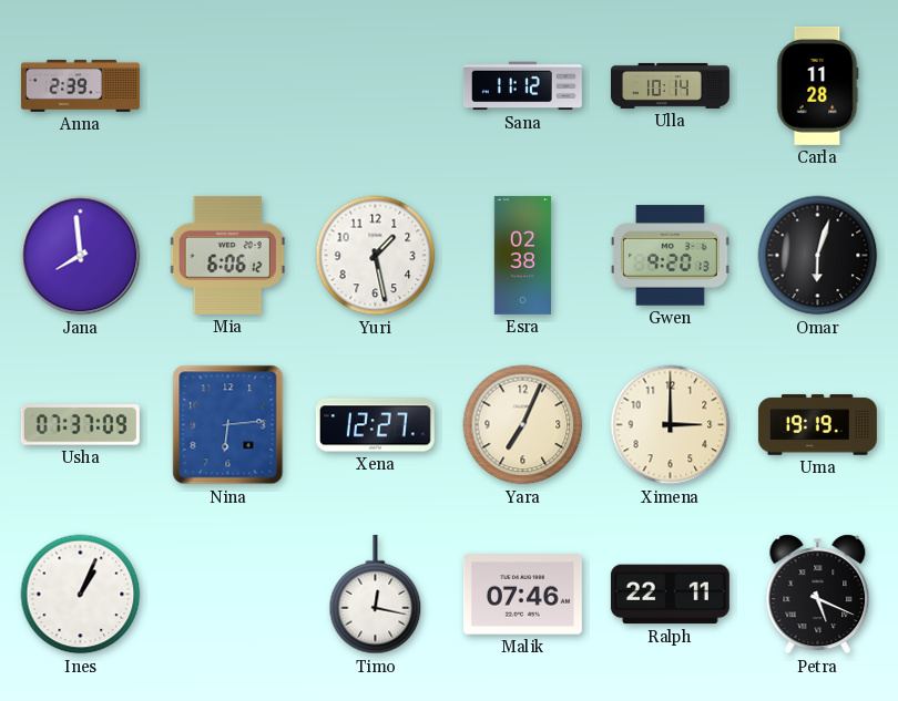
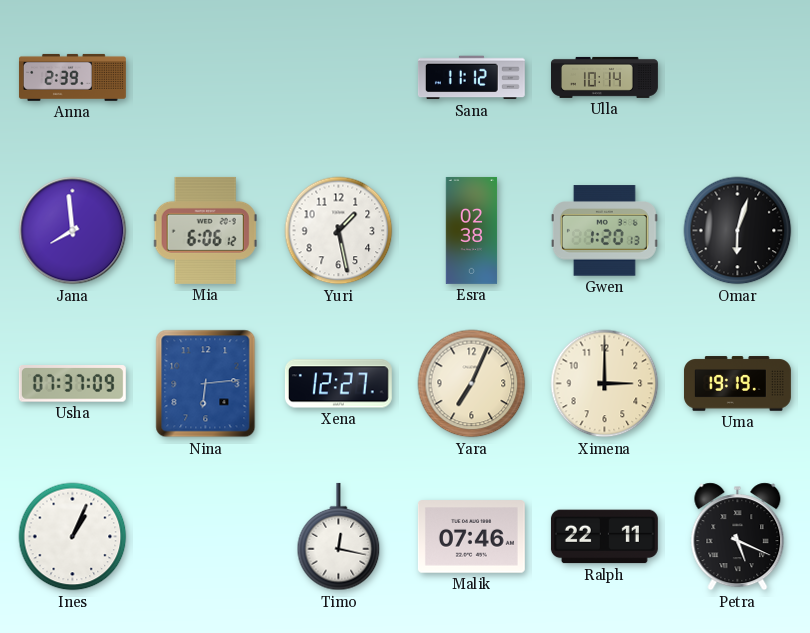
Carla: 11:28 -> none
Gwen: 9:20 -> 1:20
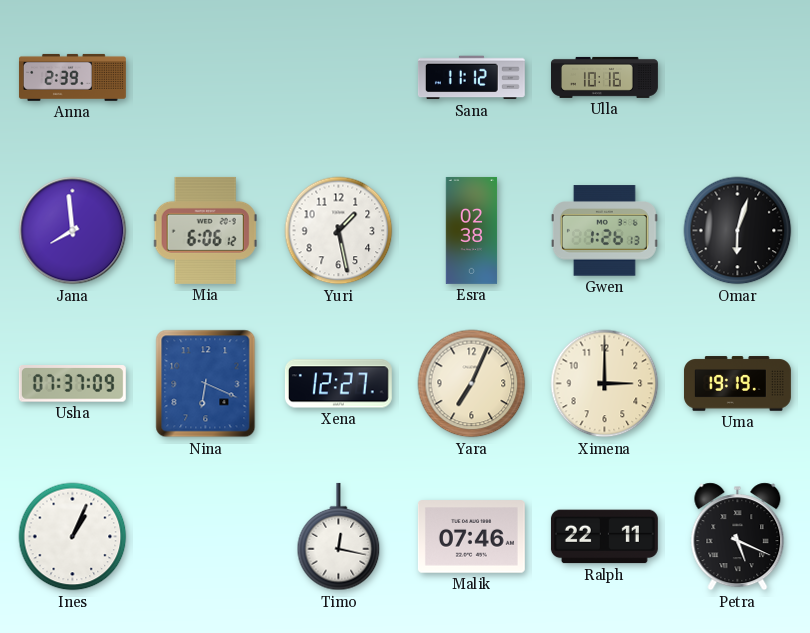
Ulla: 10:14 -> 10:16
Gwen: 1:20 -> 1:26
Nina: 6:14 -> 6:19
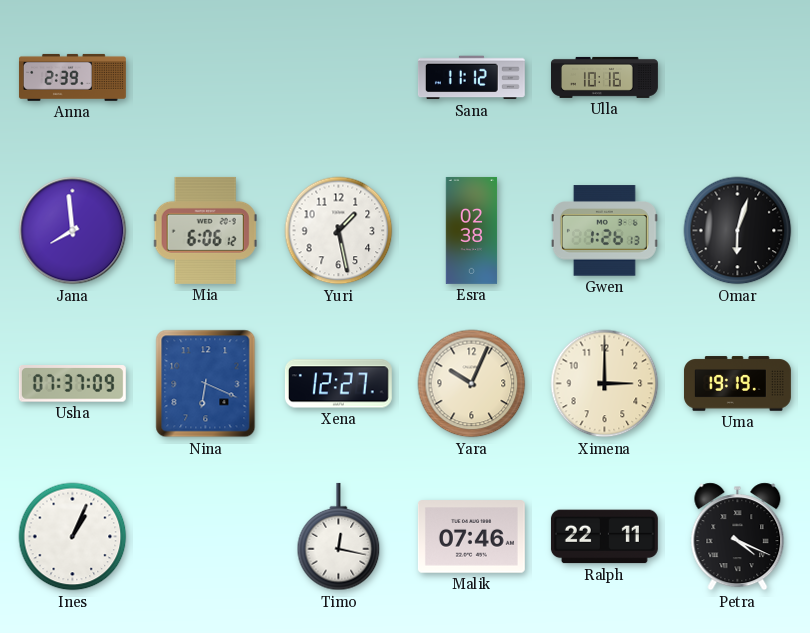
Yara: 7:04 -> 10:04
Petra: 5:19 -> 4:19
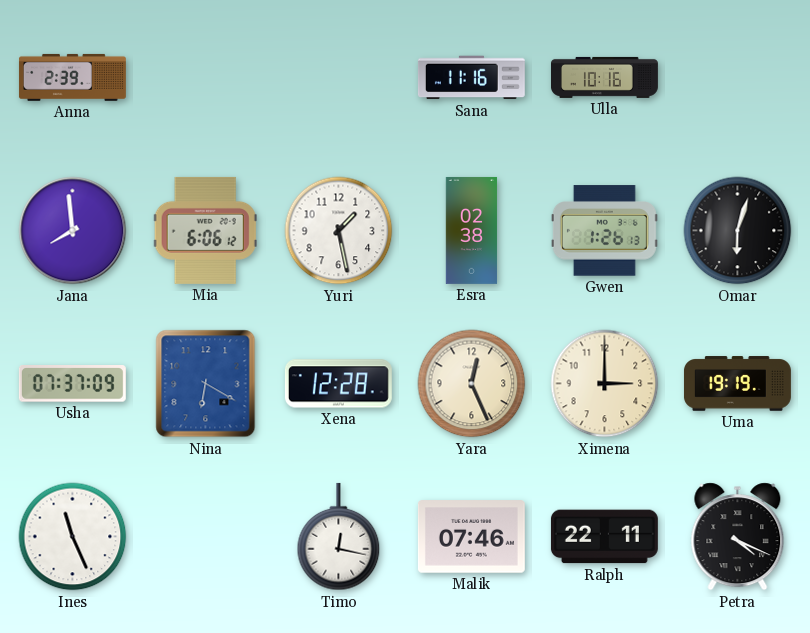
Sana: 11:12 -> 11:16
Nina: 6:19 -> 6:20
Xena: 12:27 -> 12:28
Yara: 10:04 -> 12:26
Ines: 1:04 -> 11:26
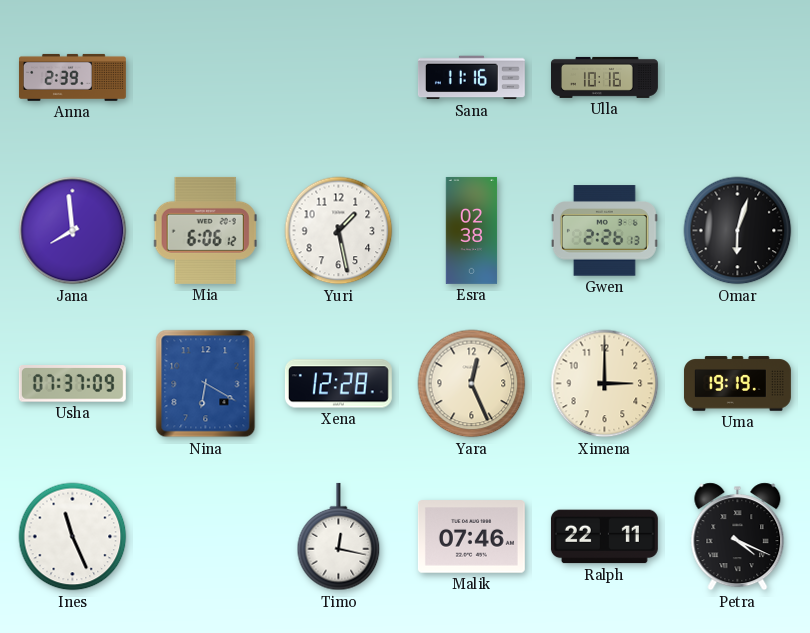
Gwen: 1:26 -> 2:26
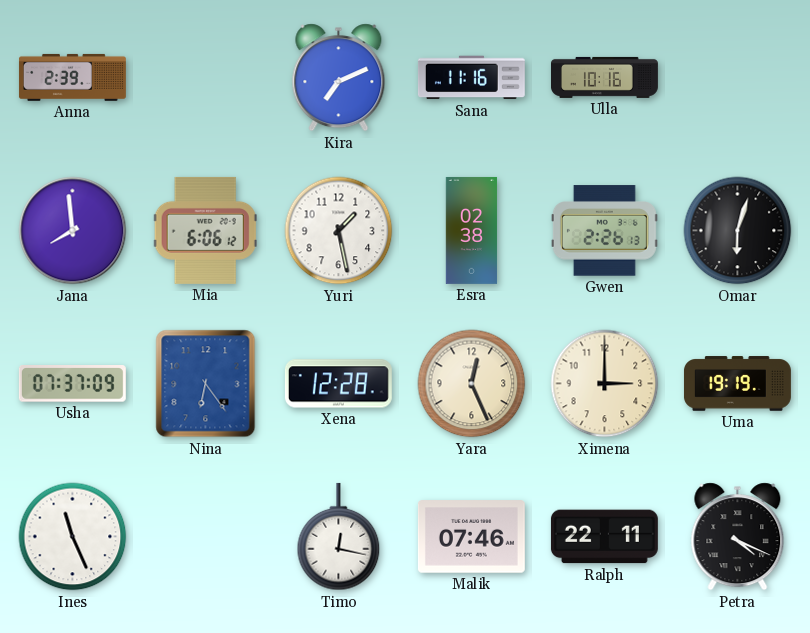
Kira: none -> 7:11
Nina: 6:20 -> 6:24
